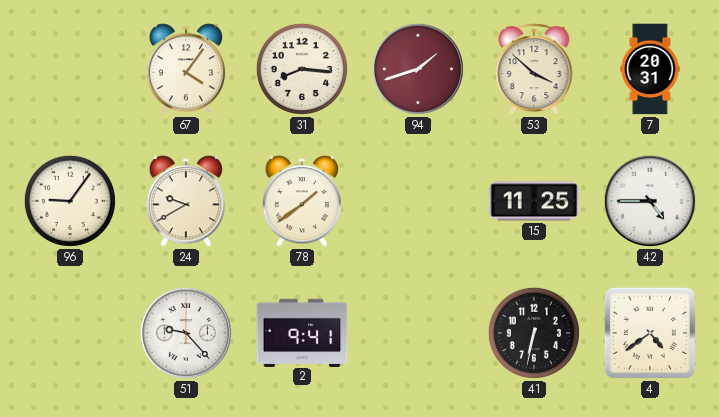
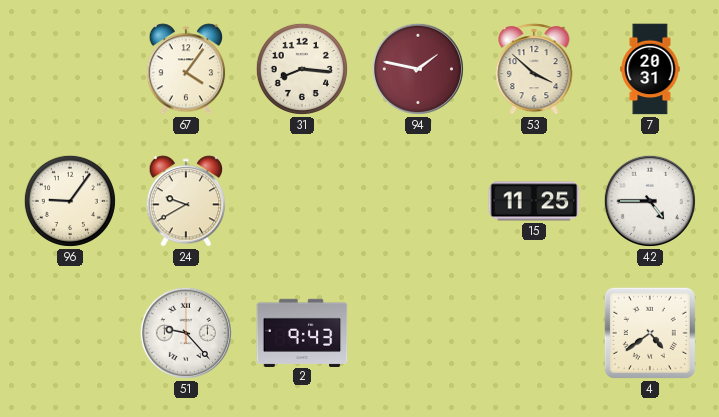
94: 1:42 -> 1:47
78: 1:39 -> none
2: 9:41 -> 9:43
41: 6:32 -> none
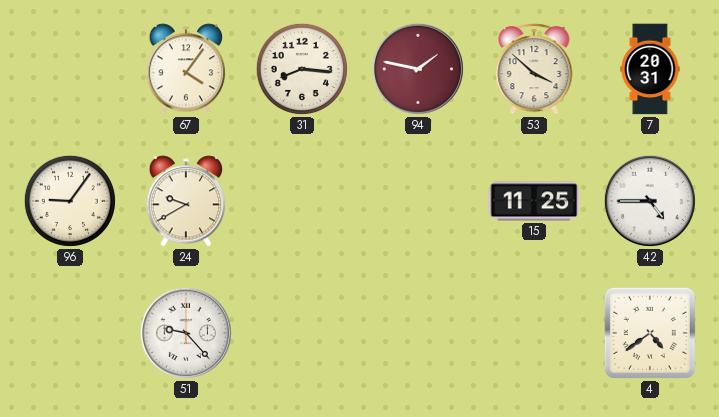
2: 9:43 -> none
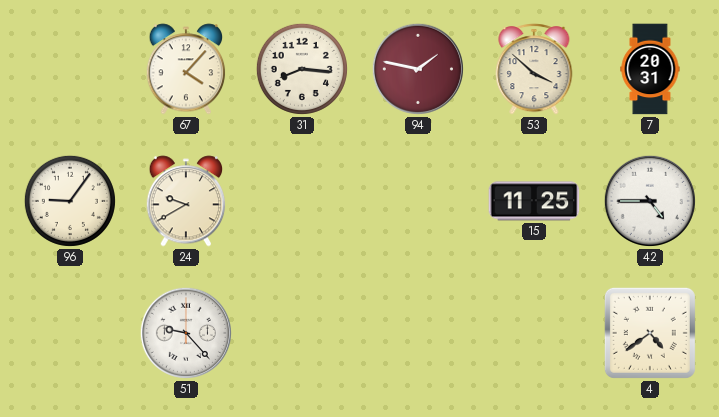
67: 4:06 -> 4:07
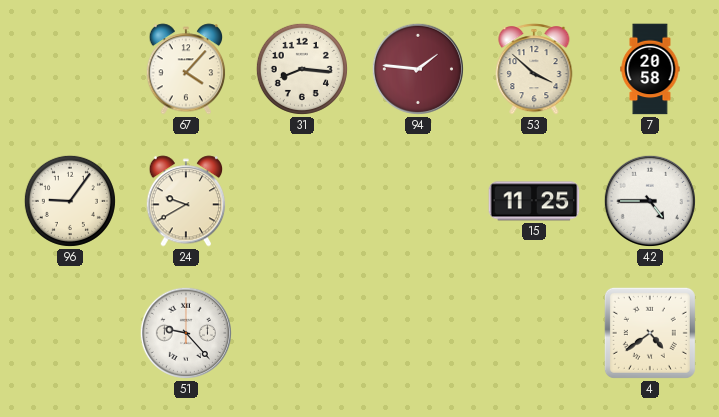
94: 1:47 -> 1:46
7: 20:31 -> 20:58
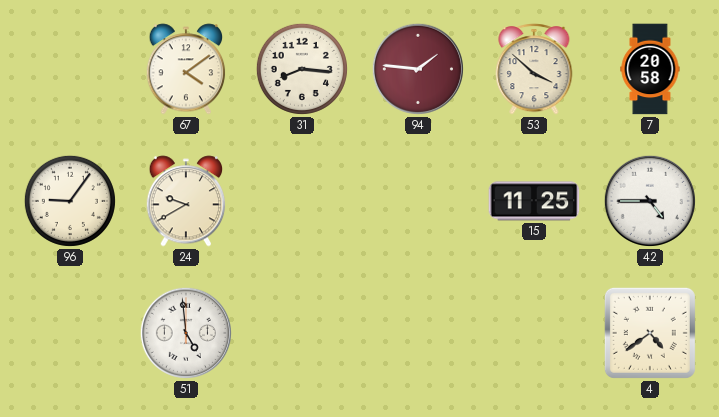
67: 4:07 -> 4:09
51: 9:23 -> 4:59
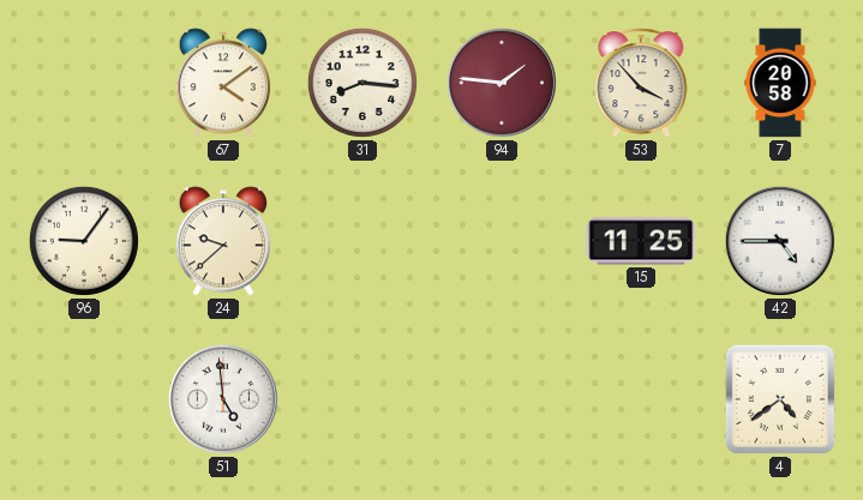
53: 3:52 -> 3:53
24: 9:40 -> 9:38
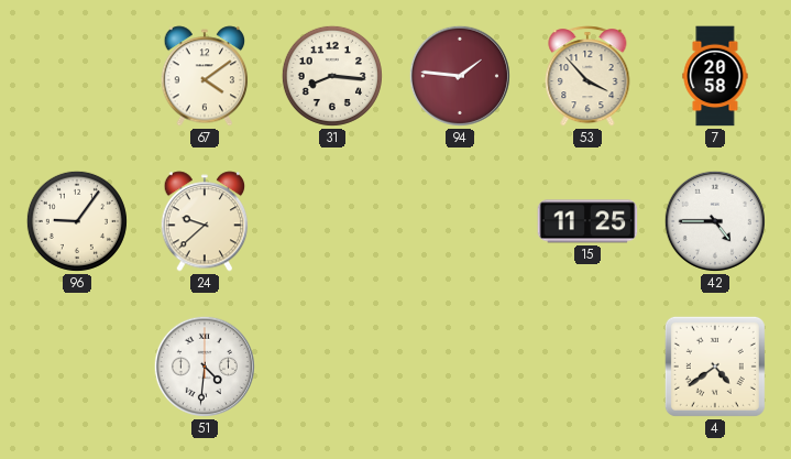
51: 4:59 -> 4:31
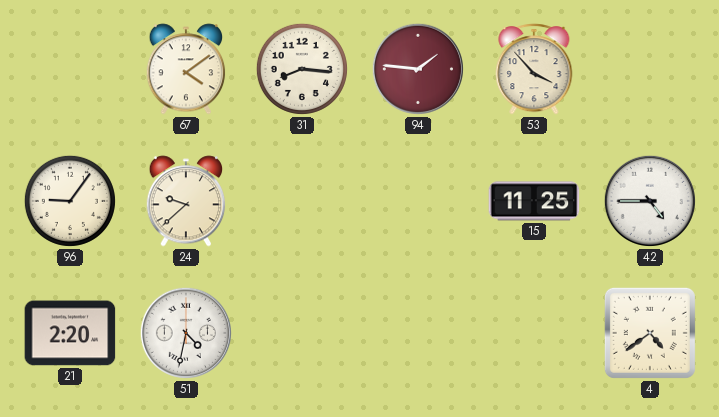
7: 20:58 -> none
21: none -> 2:20
51: 4:31 -> 4:32
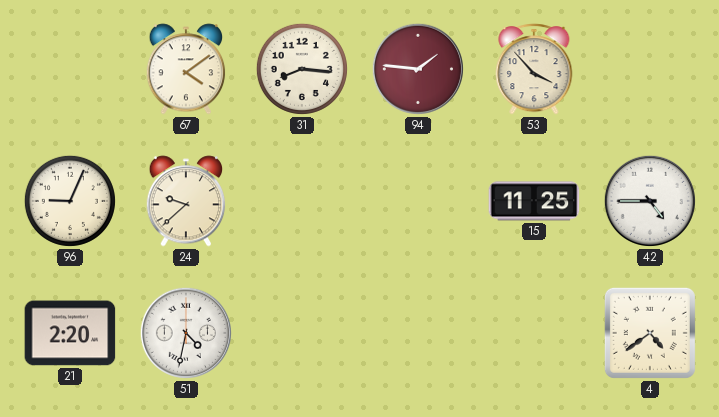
96: 9:06 -> 9:04
